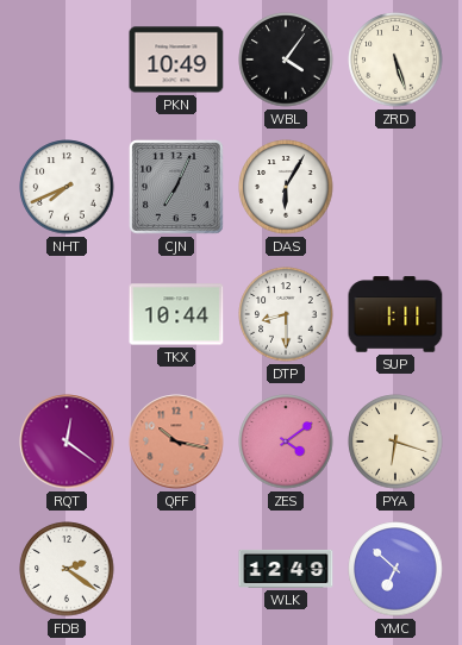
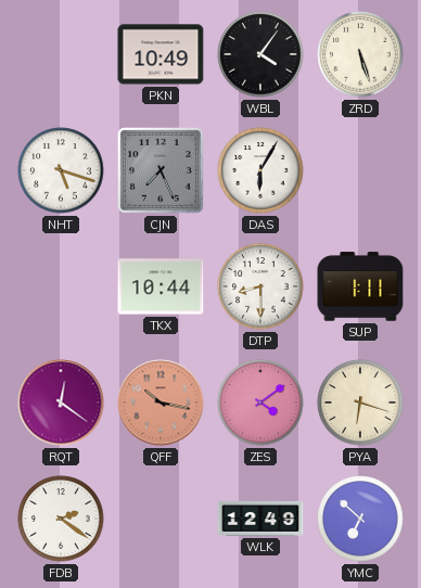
NHT: 7:41 -> 5:18
CJN: 7:04 -> 7:26
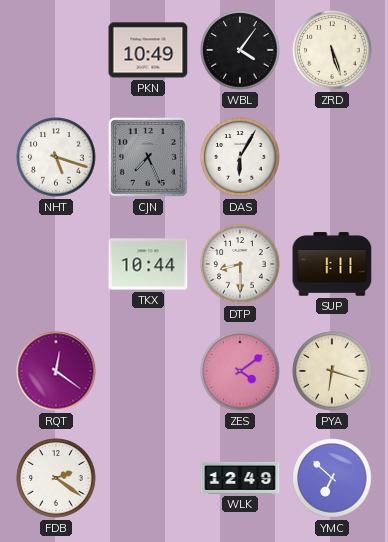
QFF: 10:17 -> none
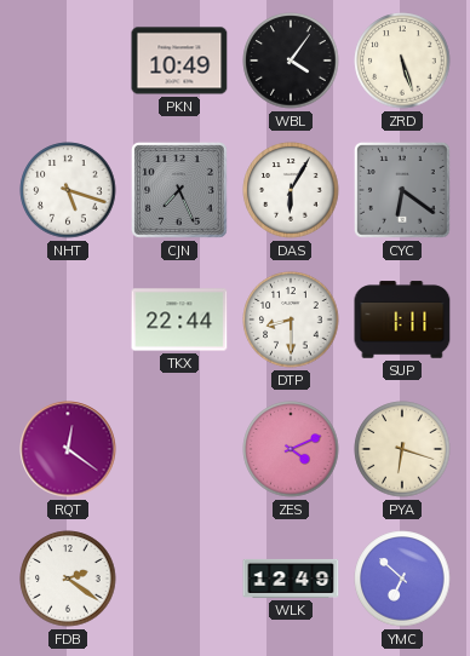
CYC: none -> 6:21
TKX: 10:44 -> 22:44
ZES: 4:09 -> 4:11
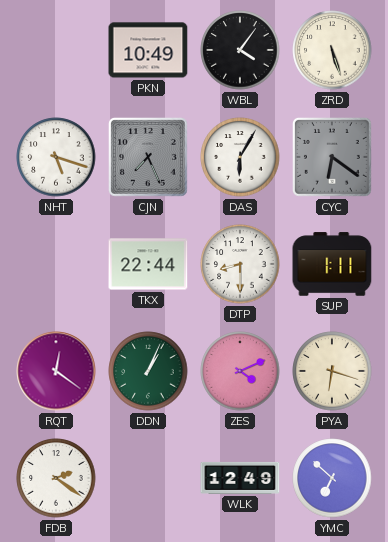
DDN: none -> 1:04
